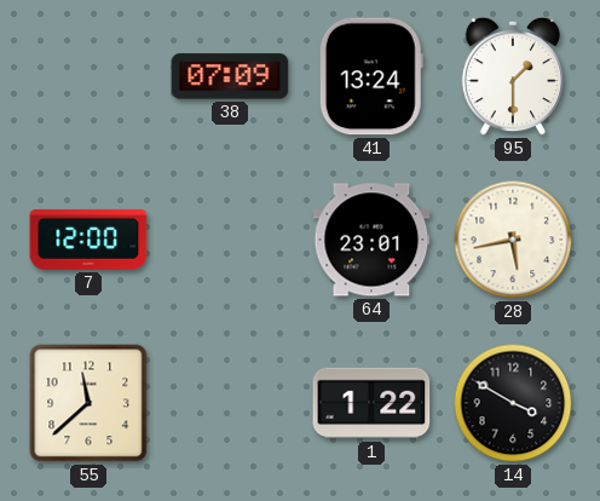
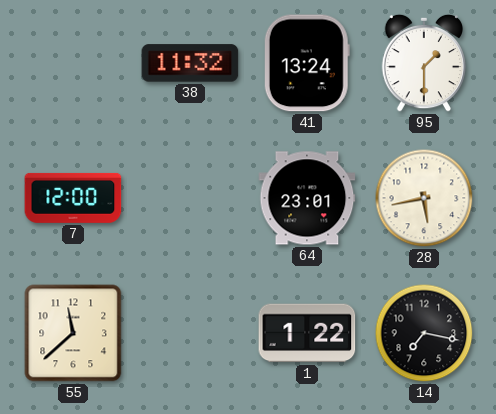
38: 07:09 -> 11:32
14: 3:50 -> 7:17
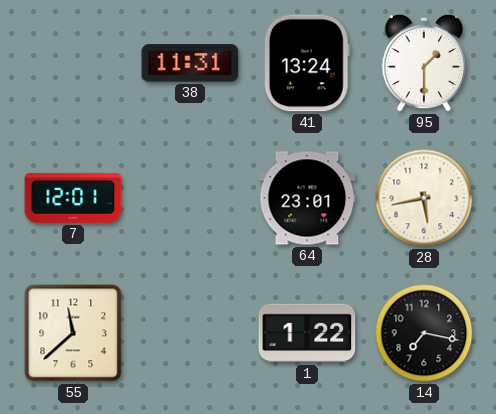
38: 11:32 -> 11:31
7: 12:00 -> 12:01
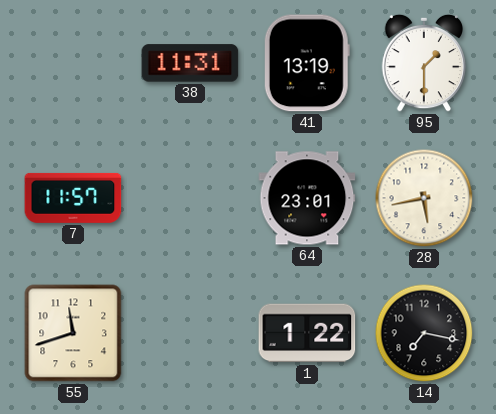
41: 13:24 -> 13:19
7: 12:01 -> 11:57
55: 11:38 -> 11:42
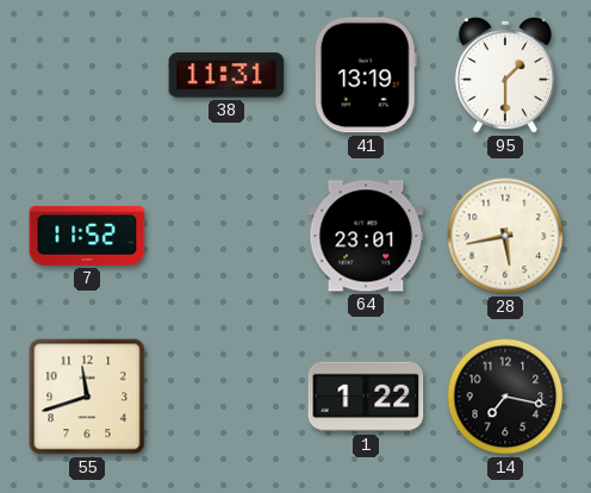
7: 11:57 -> 11:52
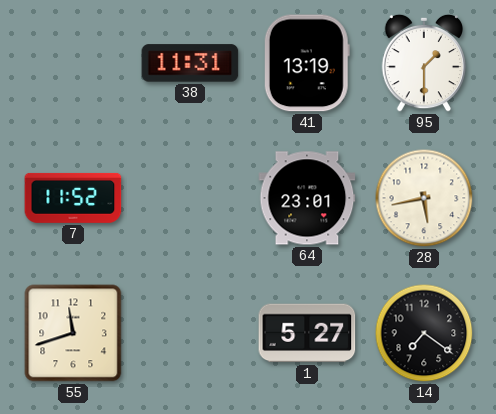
1: 1:22 -> 5:27
14: 7:17 -> 7:21
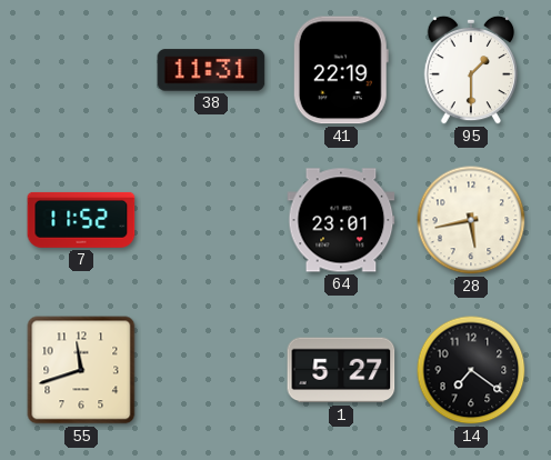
41: 13:19 -> 22:19
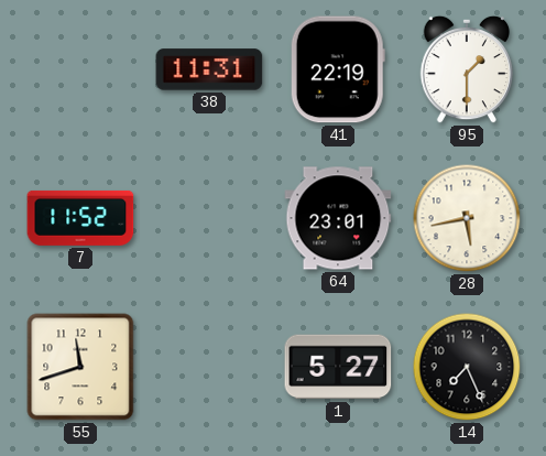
14: 7:21 -> 7:26
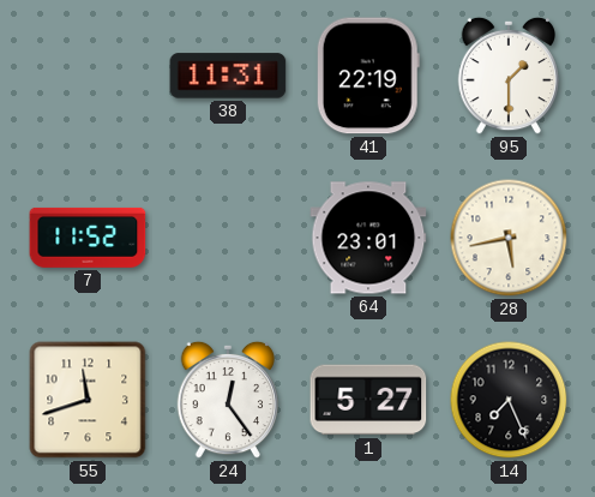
24: none -> 12:24
